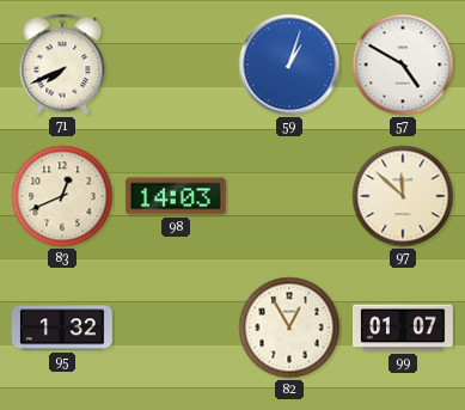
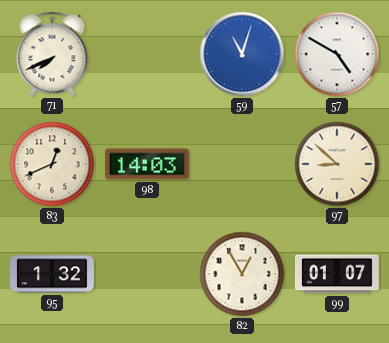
59: 1:03 -> 11:03
97: 11:52 -> 8:52
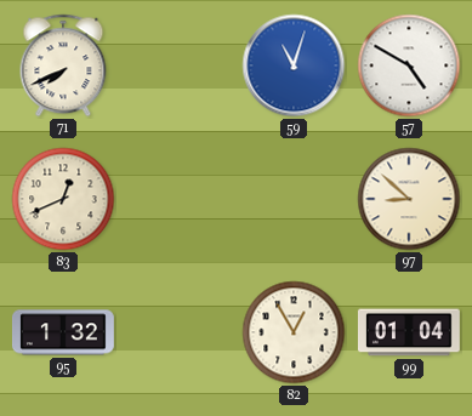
98: 14:03 -> none
99: 01:07 -> 01:04
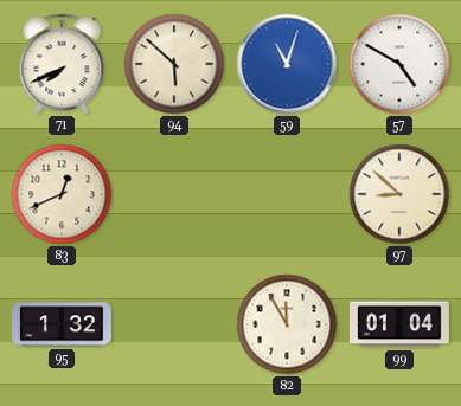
94: none -> 5:52
82: 12:55 -> 11:55
